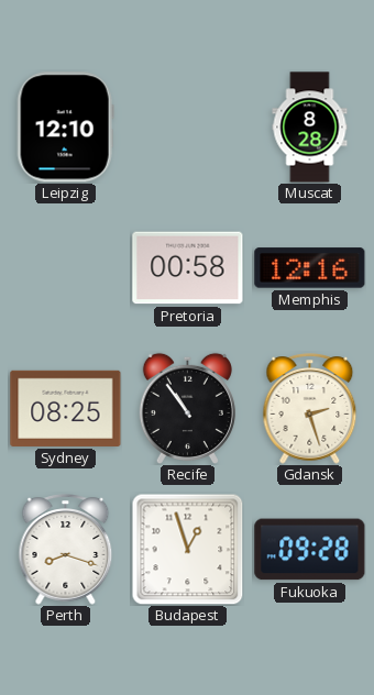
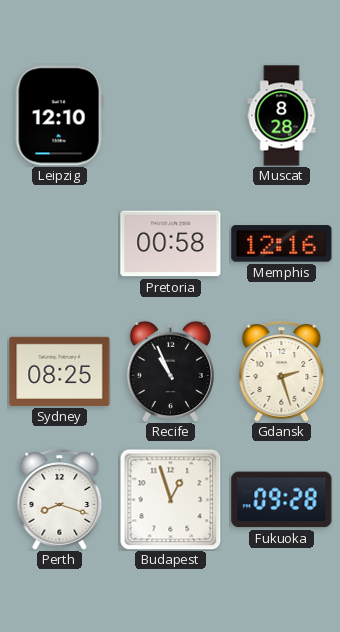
Recife: 10:54 -> 10:56
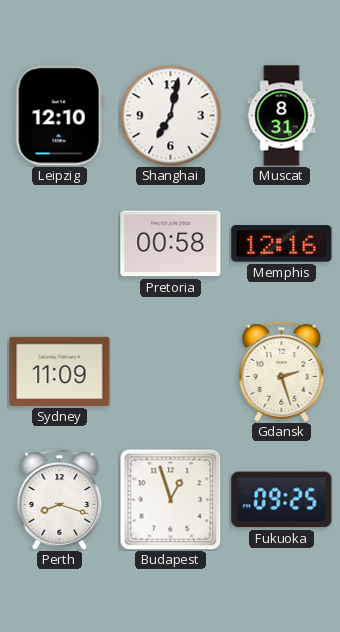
Shanghai: none -> 7:02
Muscat: 8:28 -> 8:31
Sydney: 08:25 -> 11:09
Recife: 10:56 -> none
Fukuoka: 09:28 -> 09:25
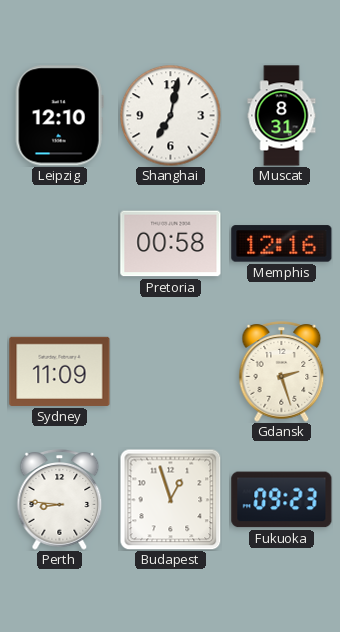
Perth: 8:18 -> 8:46
Fukuoka: 09:25 -> 09:23
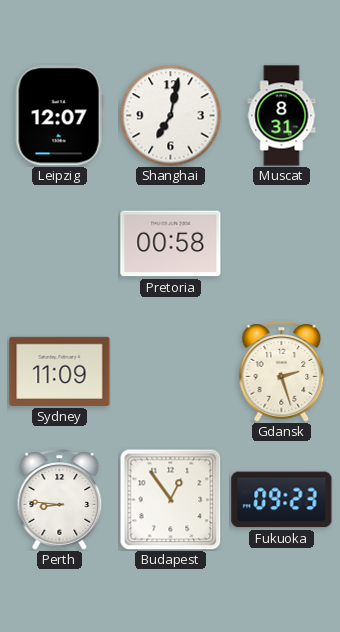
Leipzig: 12:10 -> 12:07
Memphis: 12:16 -> none
Budapest: 12:57 -> 12:54
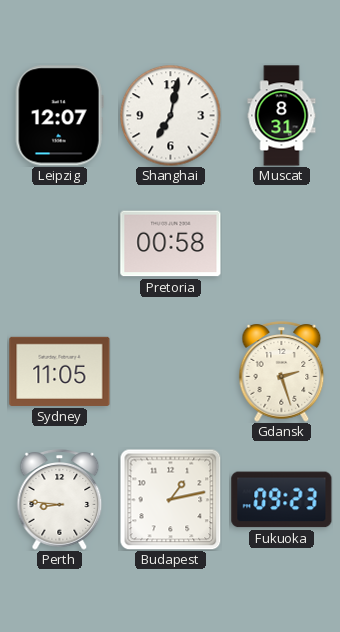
Sydney: 11:09 -> 11:05
Budapest: 12:54 -> 1:13
